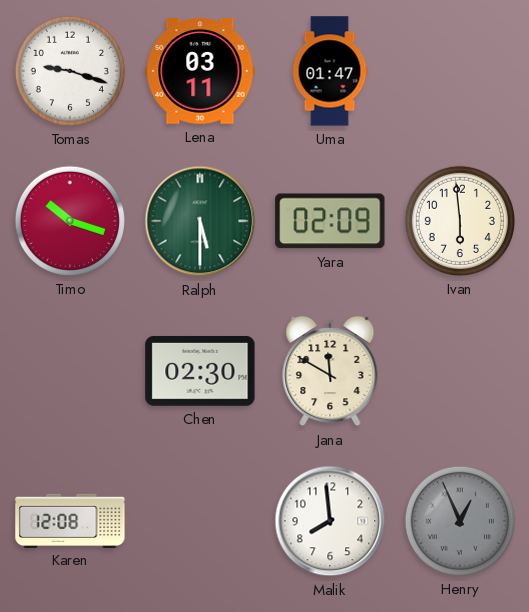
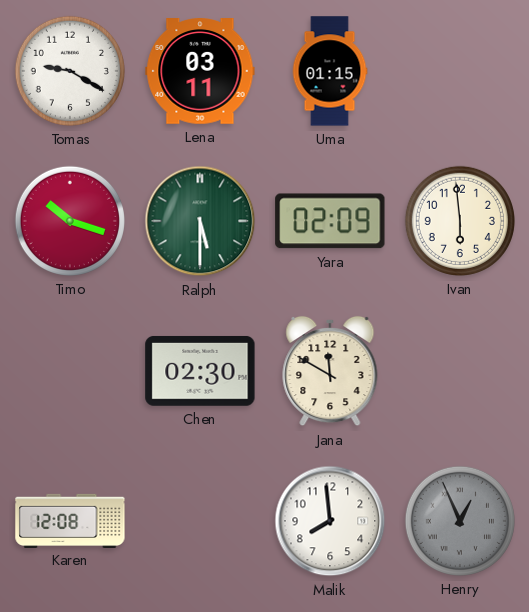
Tomas: 9:18 -> 9:20
Uma: 01:47 -> 01:15
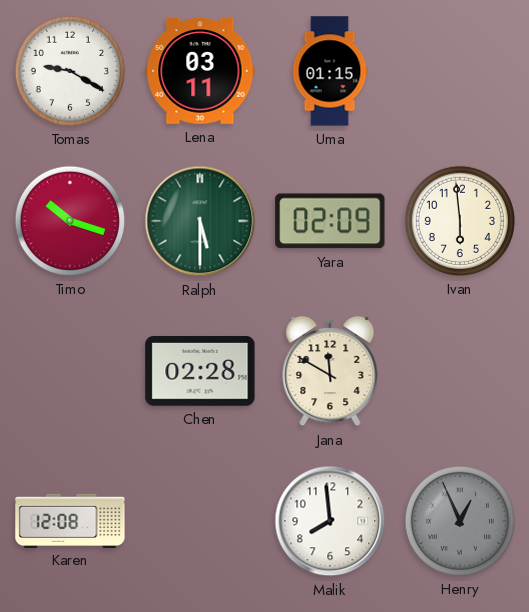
Chen: 02:30 -> 02:28
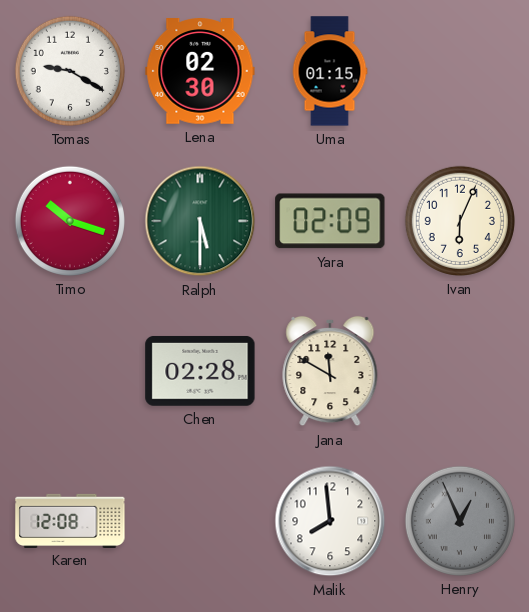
Lena: 03:11 -> 02:30
Ivan: 5:59 -> 6:04
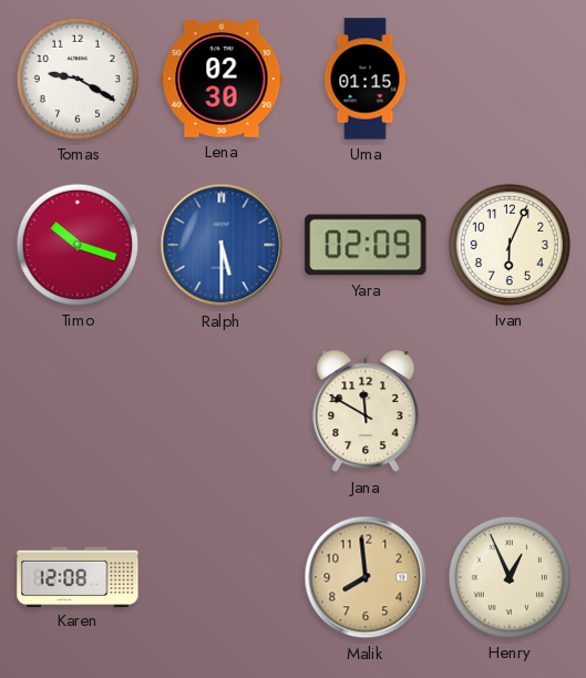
Ralph dial: green -> blue
Chen: 02:28 -> none
Malik dial: white -> champagne
Henry dial: grey -> cream
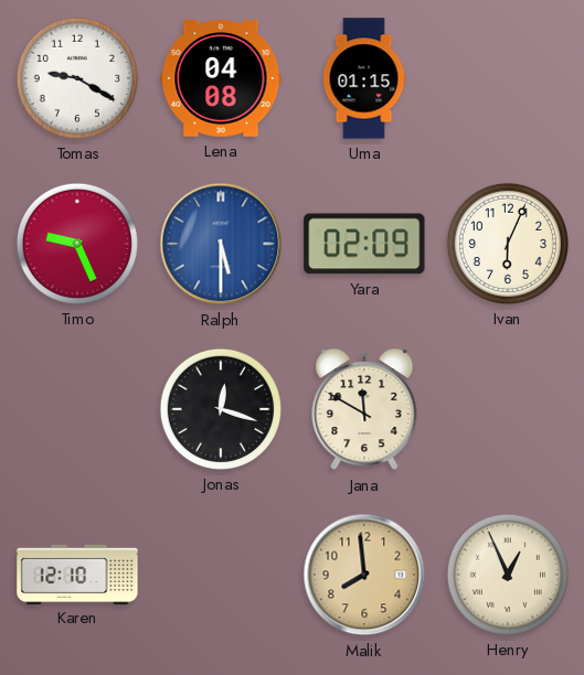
Lena: 02:30 -> 04:08
Timo: 10:18 -> 9:26
Jonas: none -> 12:18
Karen: 12:08 -> 12:10
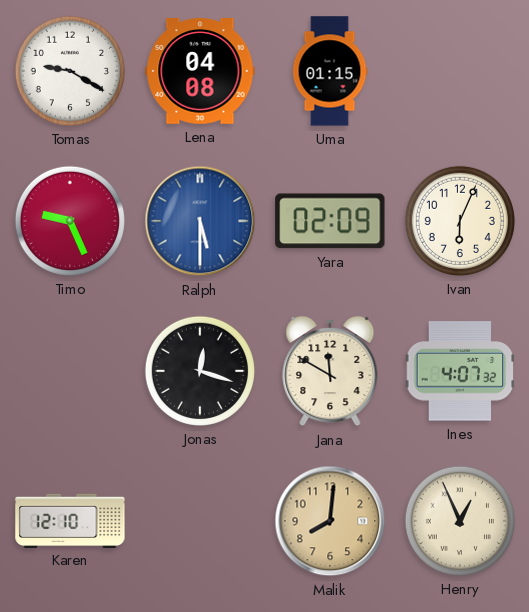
Ines: none -> 4:07
Malik: 7:59 -> 8:01
